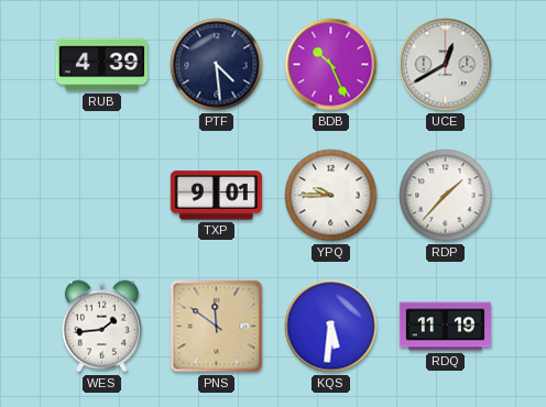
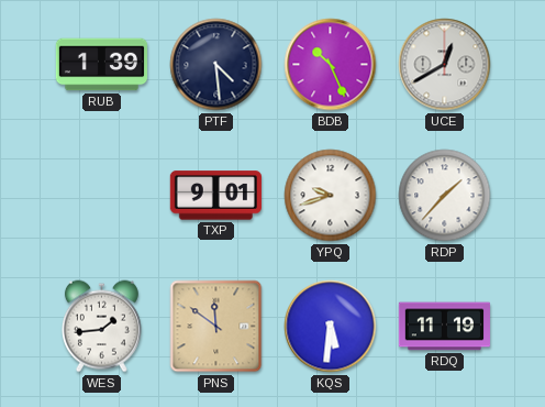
RUB: 4:39 -> 1:39
YPQ: 9:45 -> 9:42
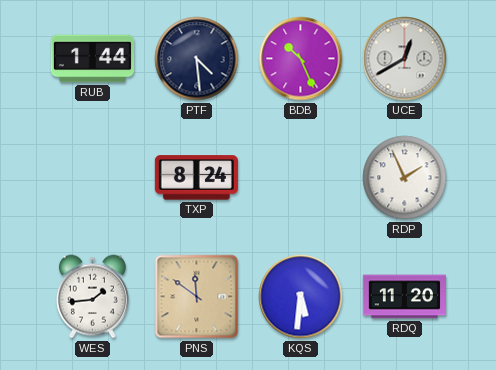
RUB: 1:39 -> 1:44
TXP: 9:01 -> 8:24
YPQ: 9:42 -> none
RDP: 1:37 -> 1:56
RDQ: 11:19 -> 11:20
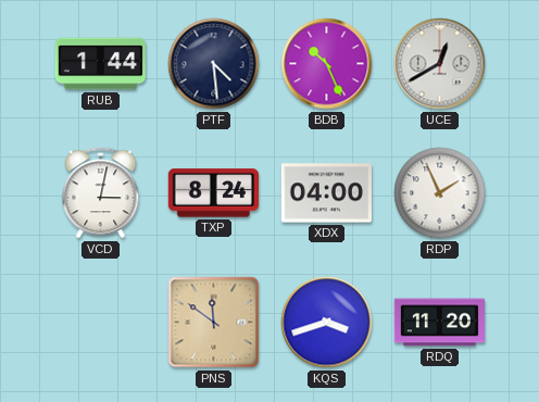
VCD: none -> 3:02
XDX: none -> 04:00
WES: 1:44 -> none
KQS: 5:31 -> 3:42
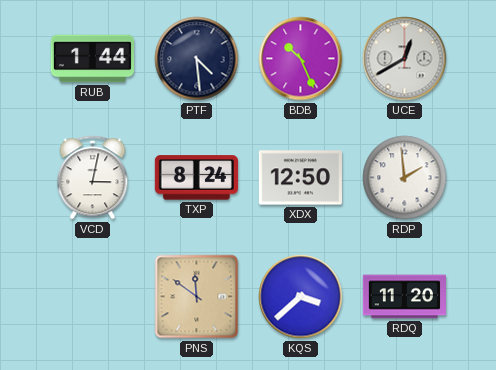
XDX: 04:00 -> 12:50
RDP: 1:56 -> 1:59
KQS: 3:42 -> 3:38
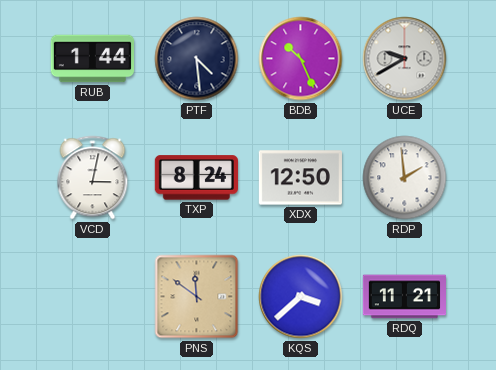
UCE: 12:40 -> 9:40
RDQ: 11:20 -> 11:21
